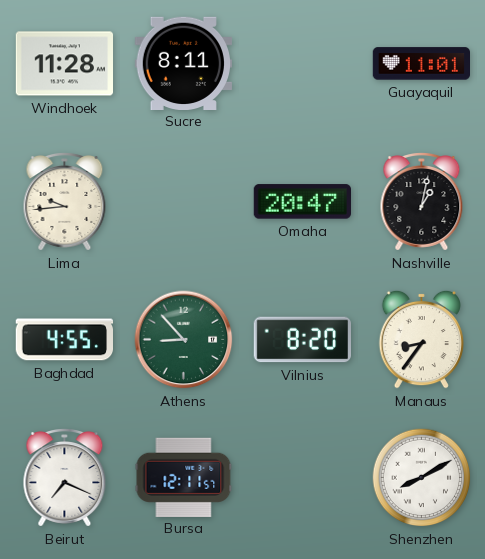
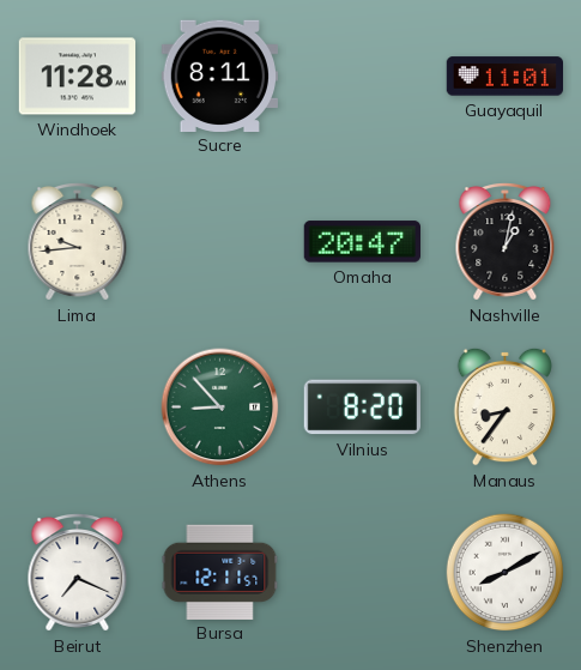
Baghdad: 4:55 -> none
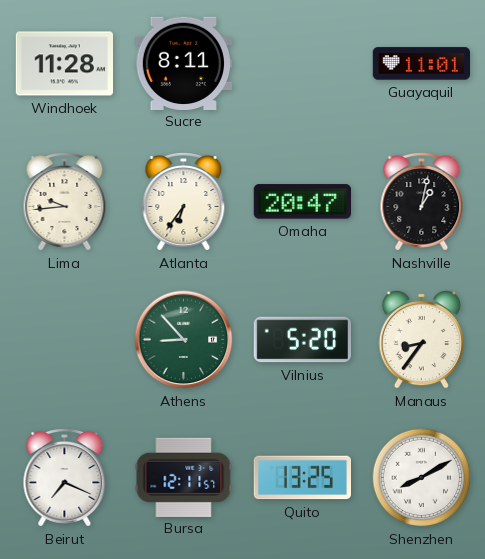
Atlanta: none -> 6:36
Vilnius: 8:20 -> 5:20
Quito: none -> 13:25
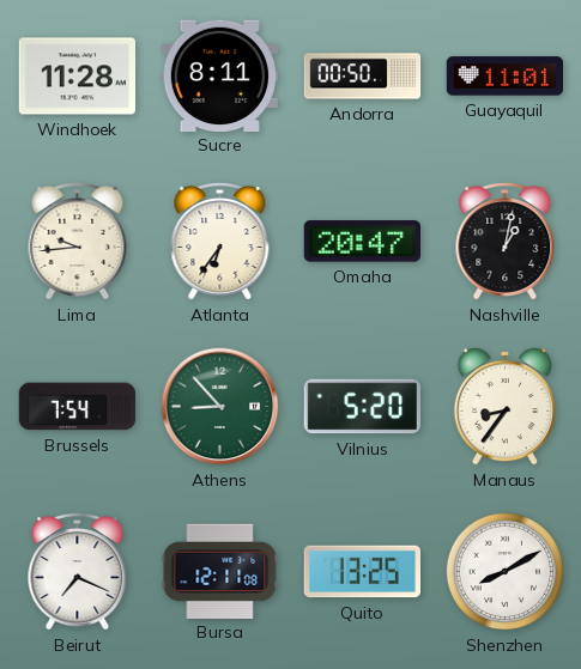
Andorra: none -> 00:50
Brussels: none -> 7:54
Bursa: 12:11:57 -> 12:11:08
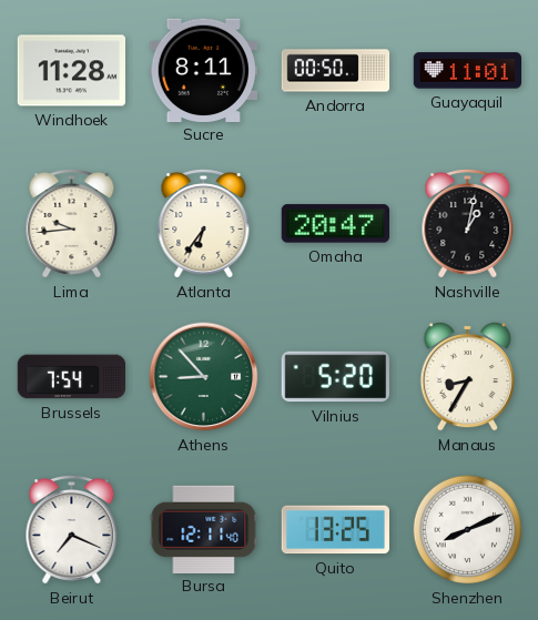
Manaus: 8:36 -> 8:35
Bursa: 12:11:08 -> 12:11:40
Shenzhen: 8:10 -> 8:11
